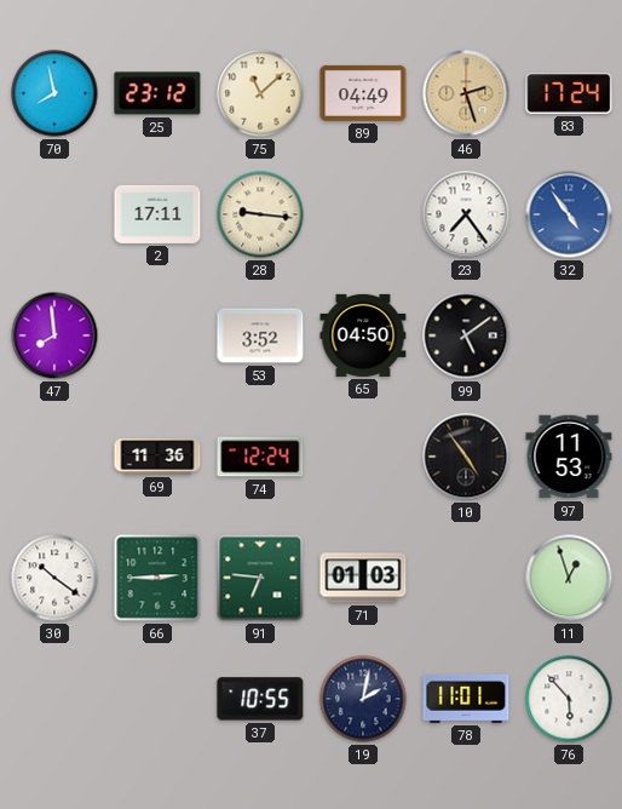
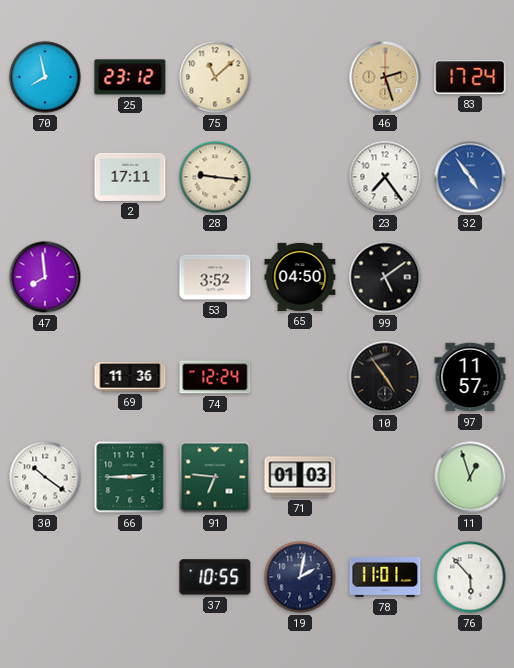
89: 04:49 -> none
97: 11:53 -> 11:57
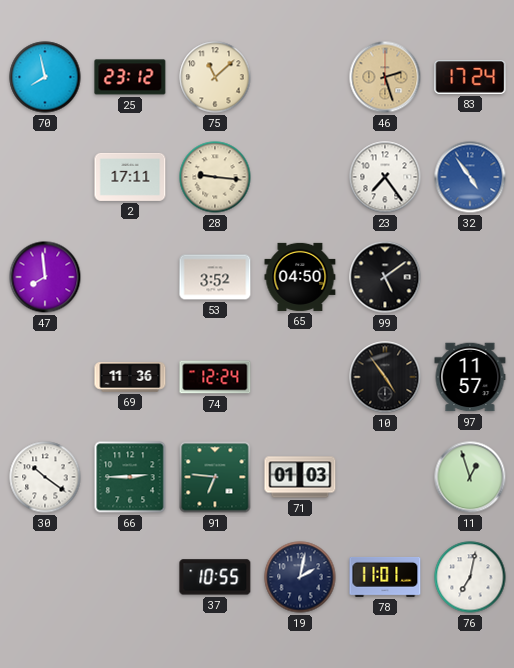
76: 5:53 -> 7:02
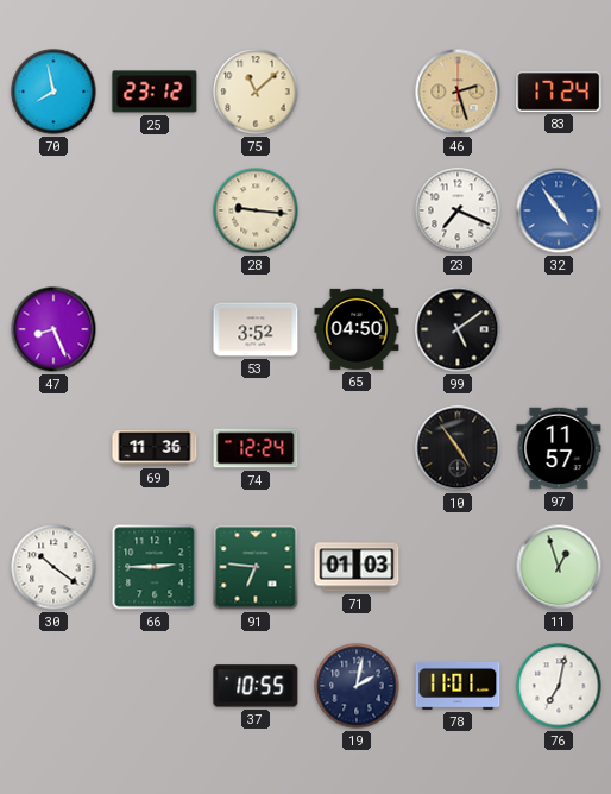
2: 17:11 -> none
23: 7:24 -> 7:19
47: 7:59 -> 8:26
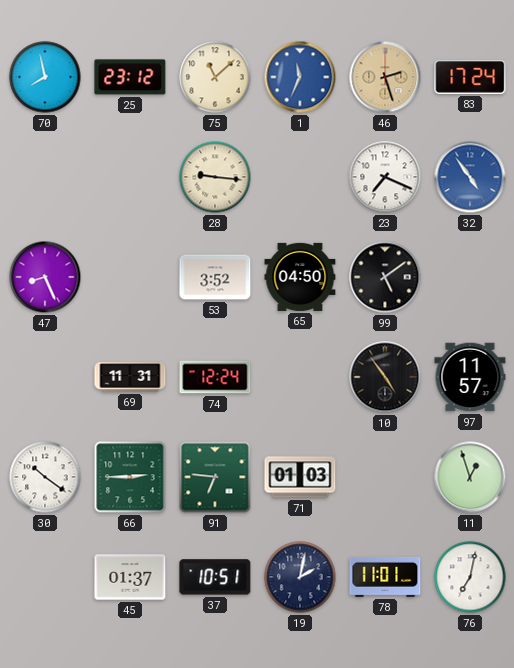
1: none -> 11:34
69: 11:36 -> 11:31
45: none -> 01:37
37: 10:55 -> 10:51
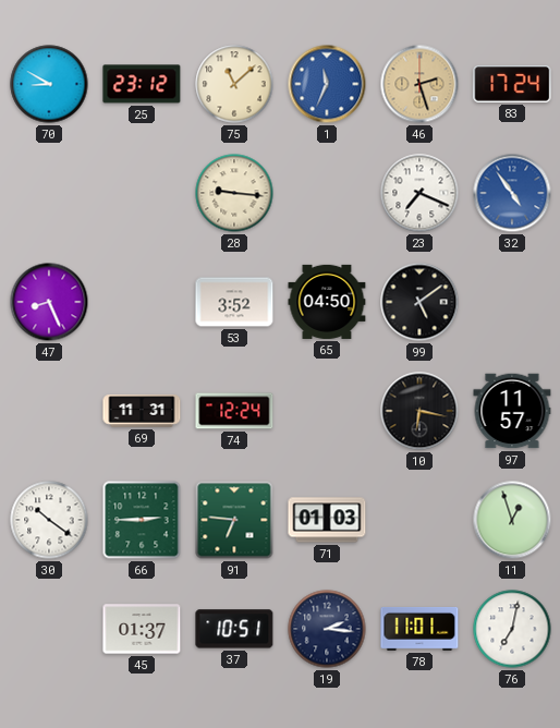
70: 7:58 -> 8:50
10: 4:54 -> 6:17
19: 2:02 -> 2:16
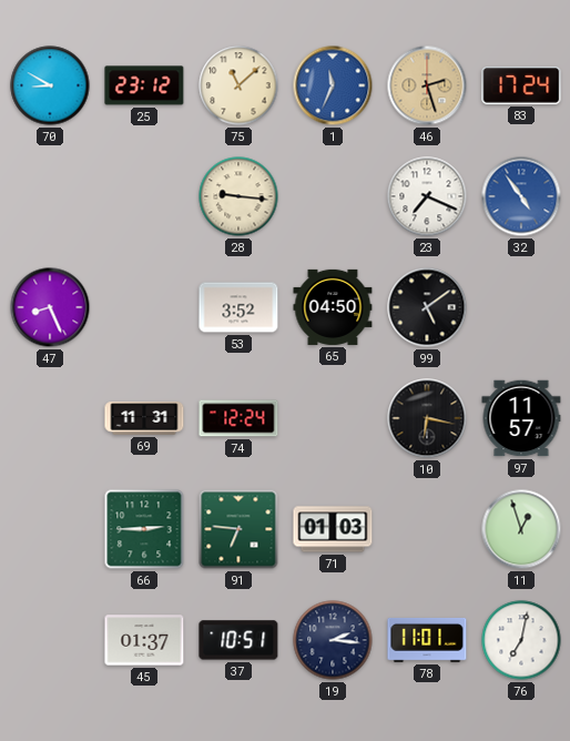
30: 10:21 -> none
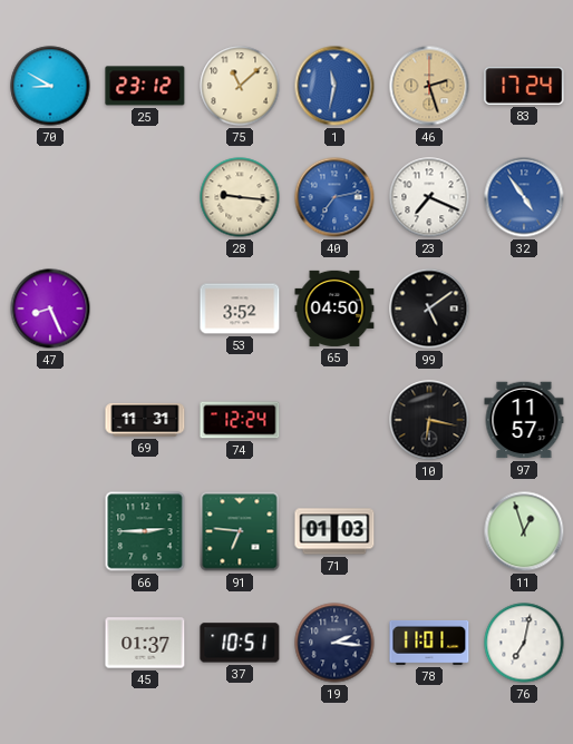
1: 11:34 -> 11:32
40: none -> 7:13
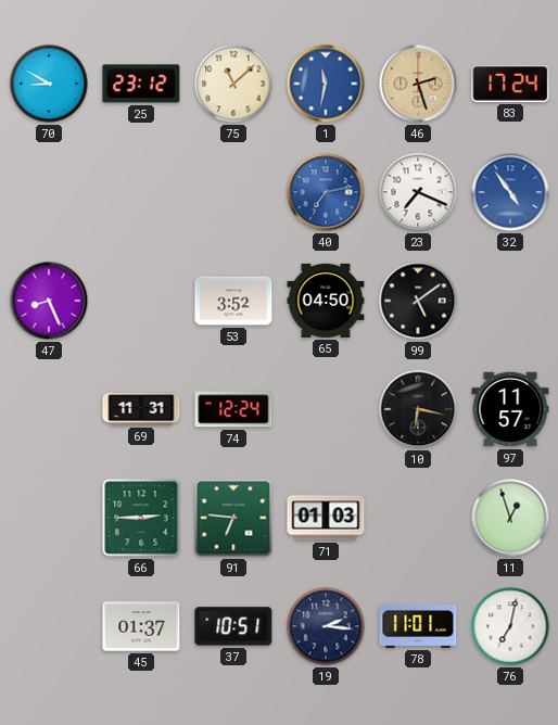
28: 9:16 -> none
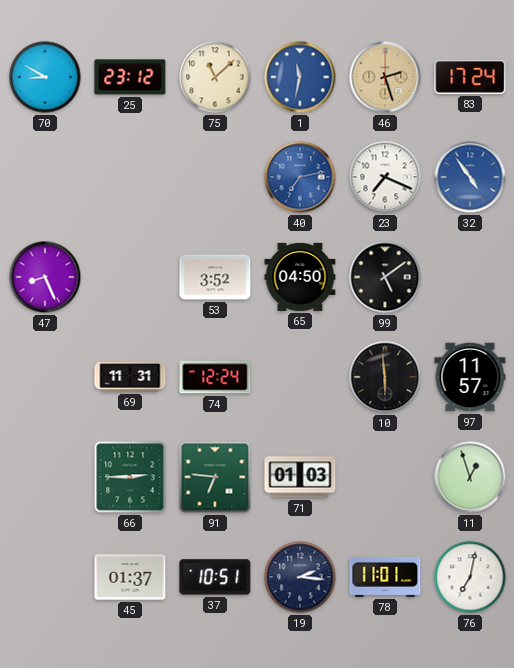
10: 6:17 -> 5:59
